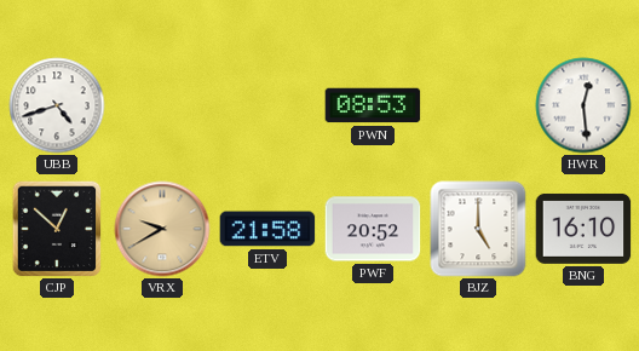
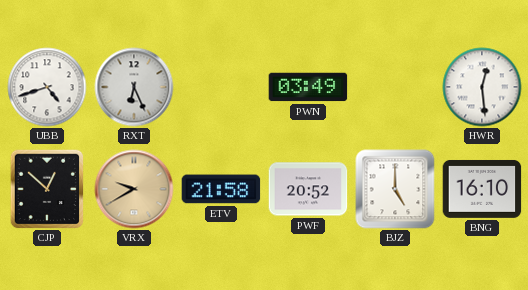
RXT: none -> 6:26
PWN: 08:53 -> 03:49
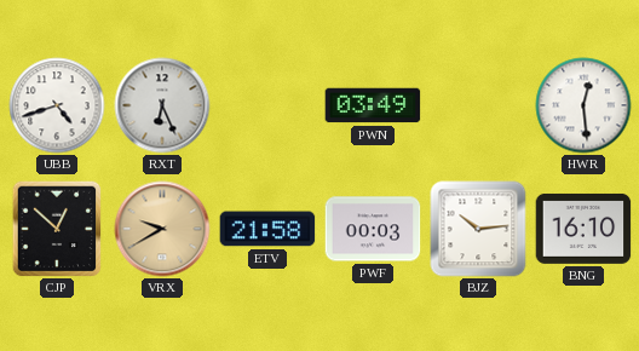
PWF: 20:52 -> 00:03
BJZ: 5:00 -> 10:14
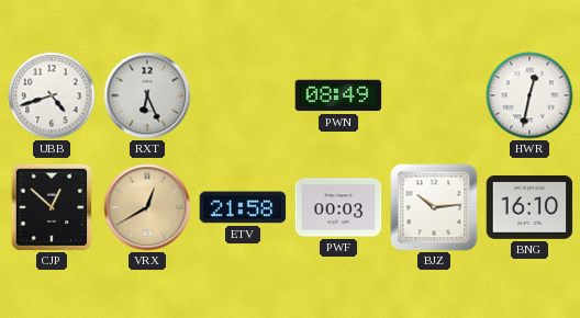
PWN: 03:49 -> 08:49
HWR: 12:29 -> 12:32
VRX: 9:40 -> 12:40
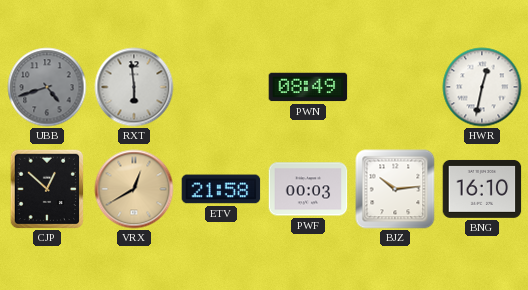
UBB dial: white -> grey
RXT: 6:26 -> 5:59
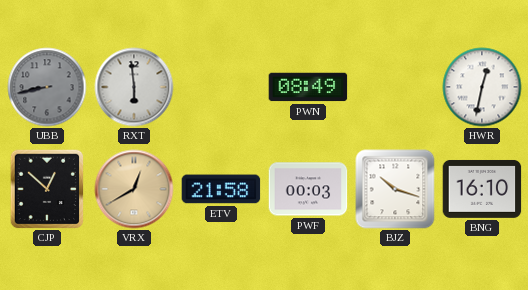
UBB: 4:42 -> 8:43
BJZ: 10:14 -> 10:18
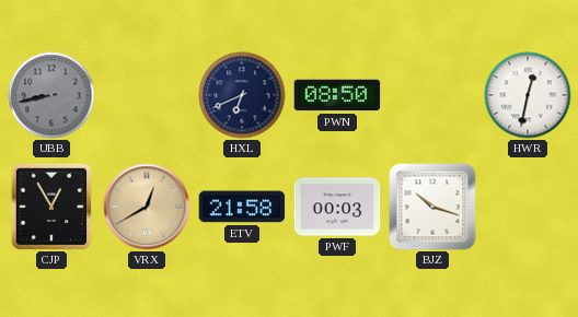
RXT: 5:59 -> none
HXL: none -> 6:41
PWN: 08:49 -> 08:50
CJP: 12:52 -> 12:55
BNG: 16:10 -> none
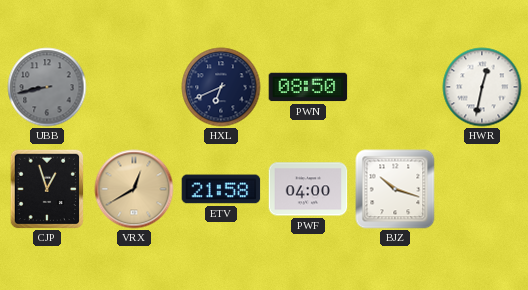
CJP: 12:55 -> 12:57
PWF: 00:03 -> 04:00
